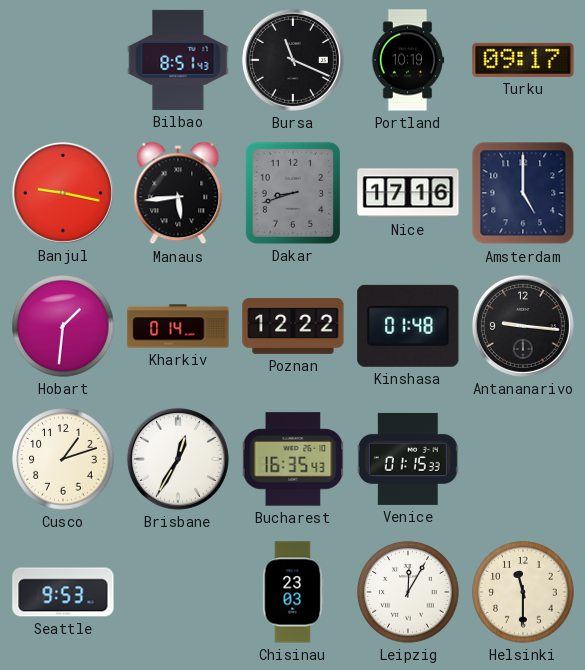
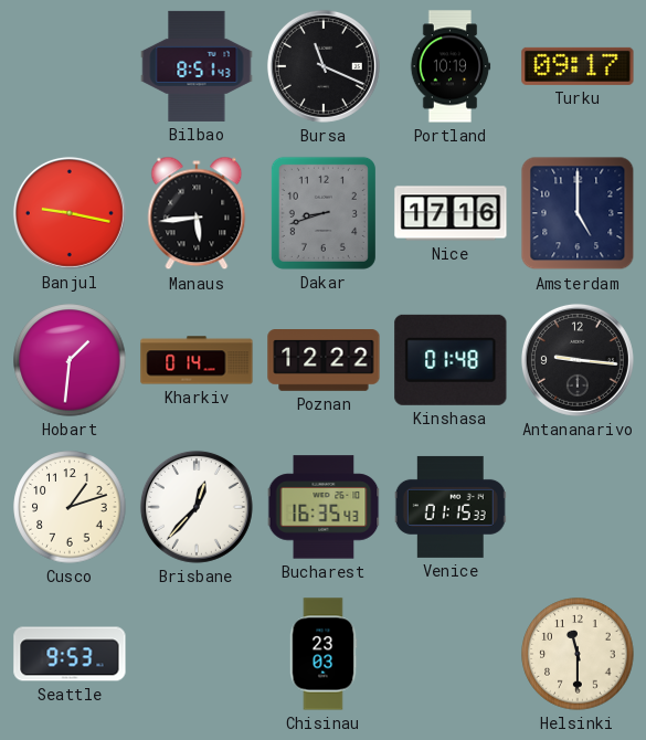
Brisbane: 12:35 -> 12:37
Leipzig: 12:05 -> none
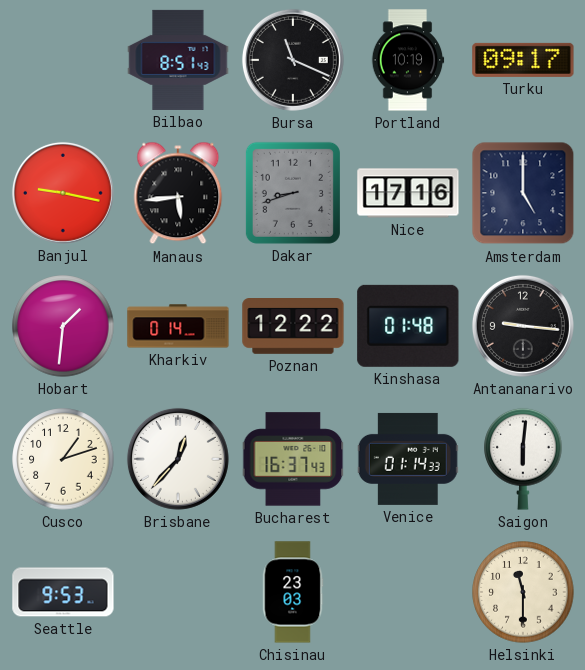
Bucharest: 16:35 -> 16:37
Venice: 01:15 -> 01:14
Saigon: none -> 6:01
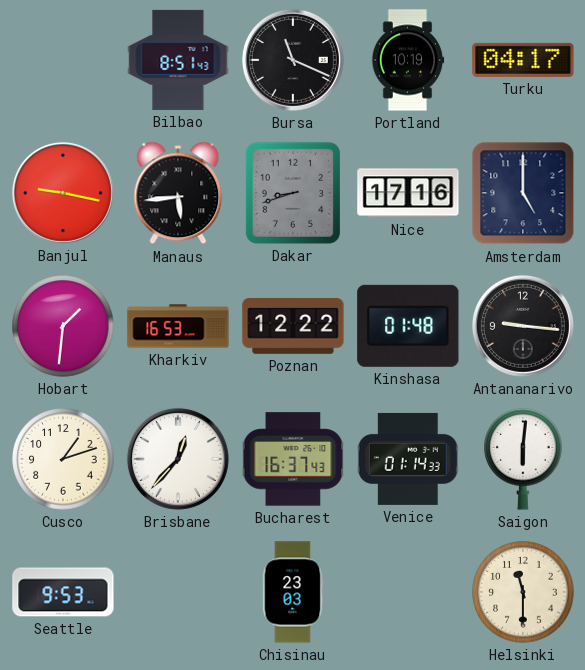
Turku: 09:17 -> 04:17
Kharkiv: 0:14 -> 16:53
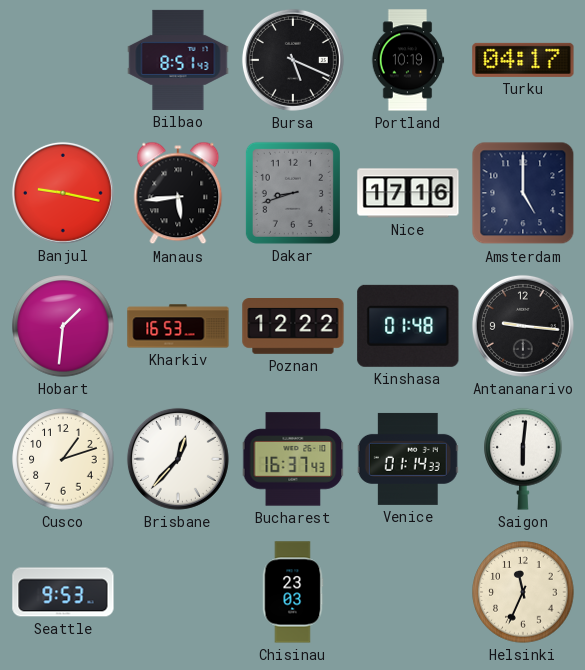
Bursa: 11:19 -> 5:19
Helsinki: 11:30 -> 11:34
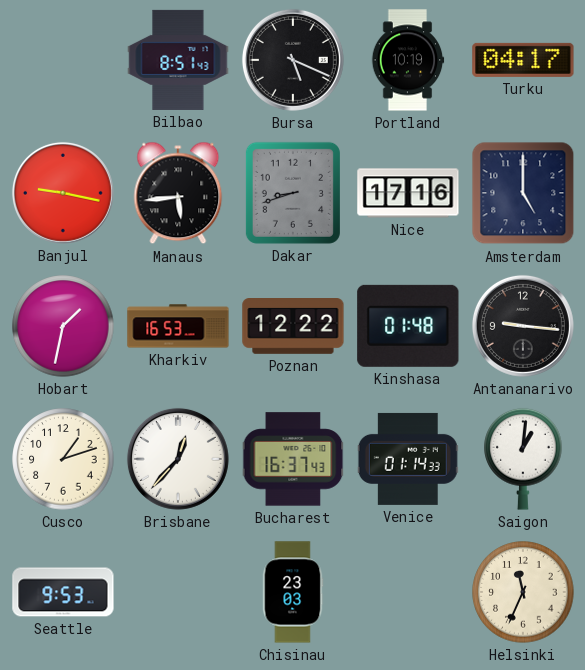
Hobart: 1:31 -> 1:32
Saigon: 6:01 -> 1:01
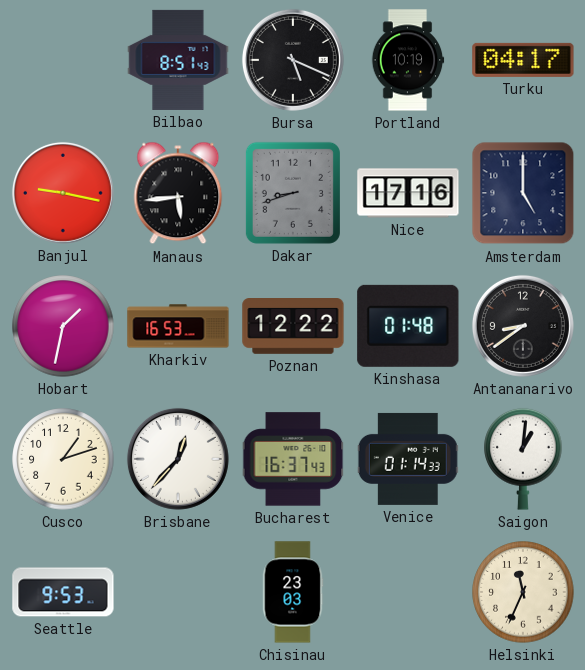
Antananarivo: 9:16 -> 8:39
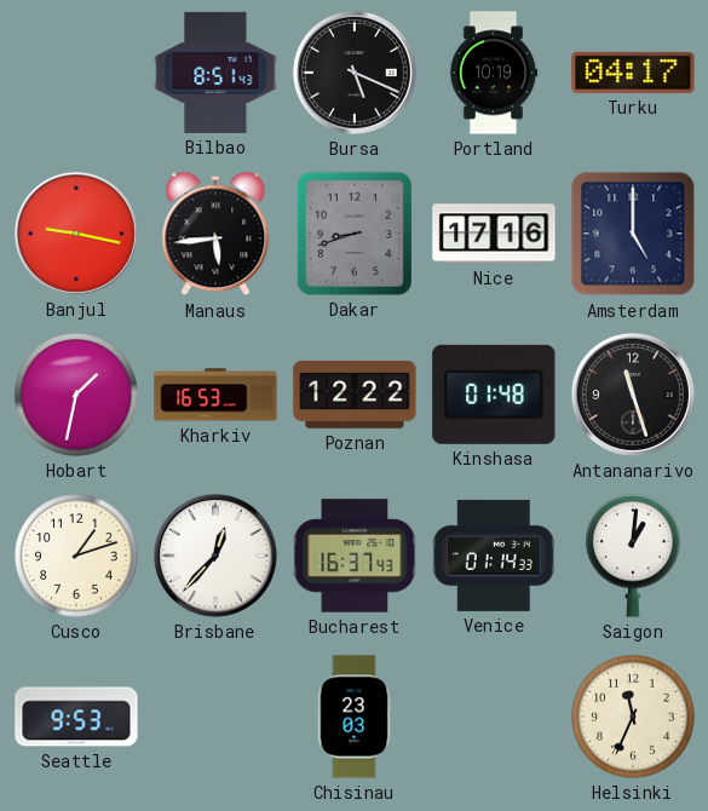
Antananarivo: 8:39 -> 11:27
